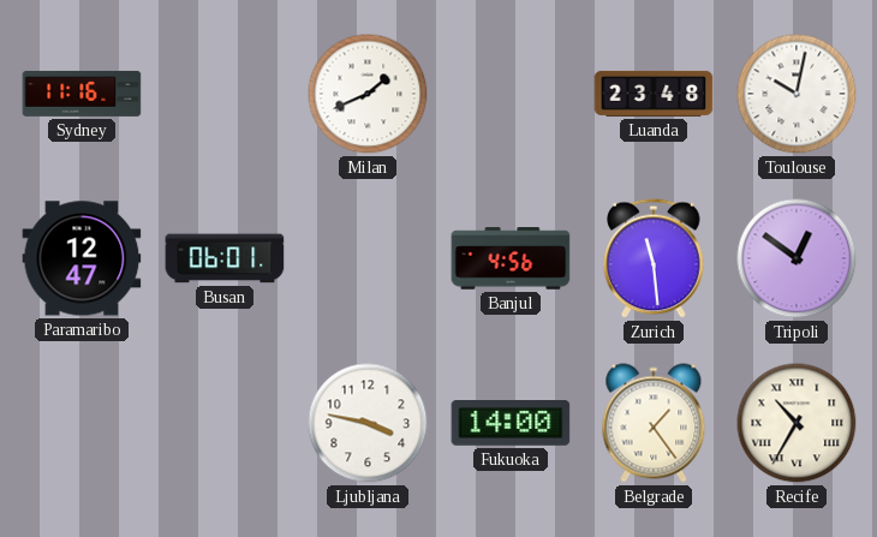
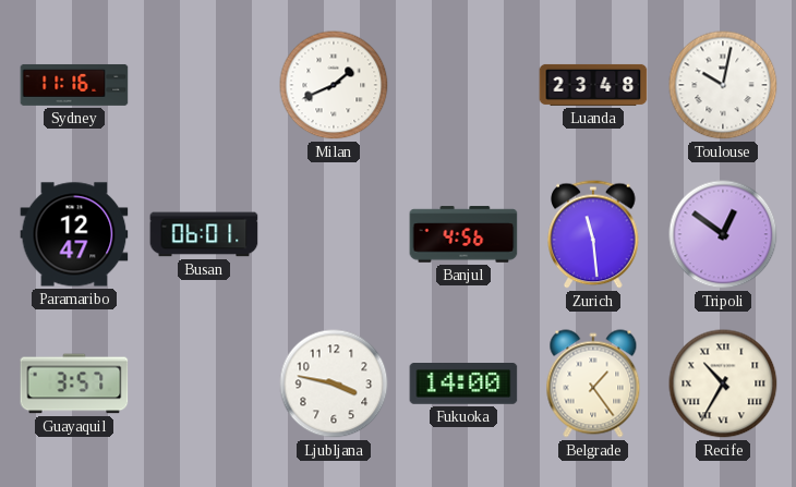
Guayaquil: none -> 3:57
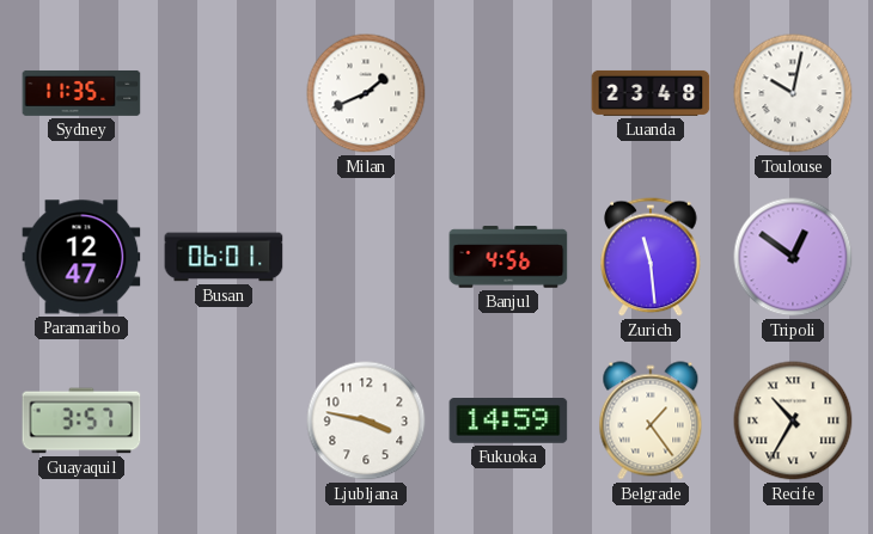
Sydney: 11:16 -> 11:35
Fukuoka: 14:00 -> 14:59
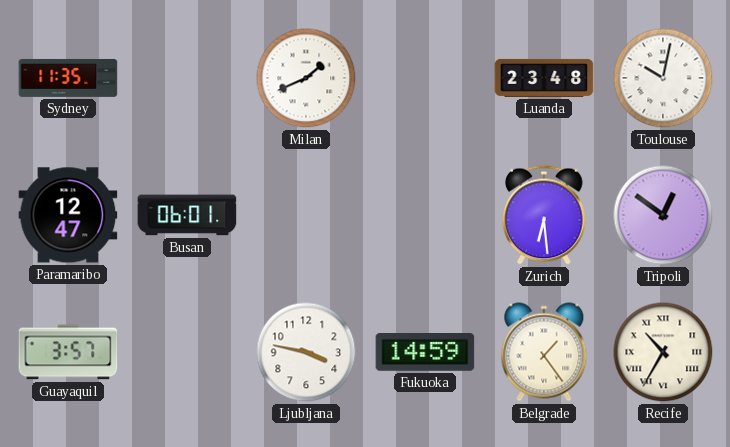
Banjul: 4:56 -> none
Zurich: 11:29 -> 6:29
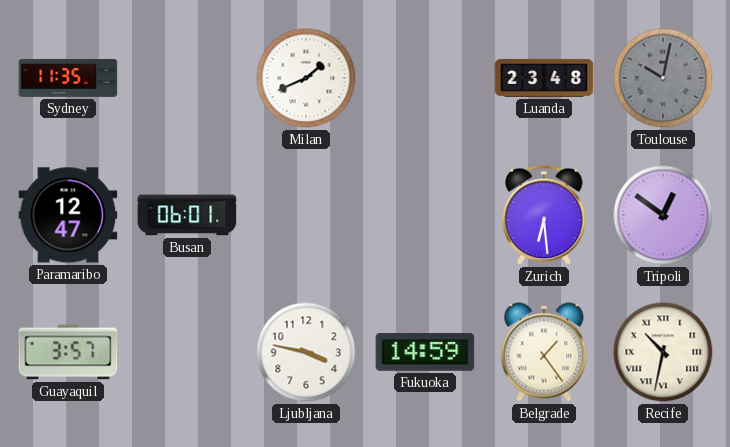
Toulouse dial: white -> grey
Recife: 10:35 -> 10:32
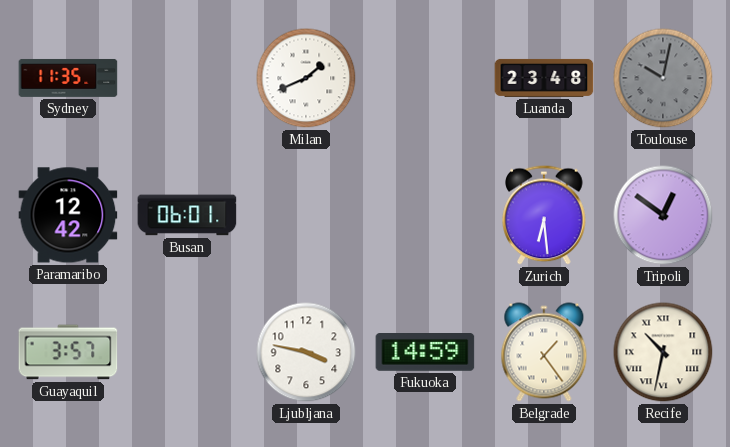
Paramaribo: 12:47 -> 12:42
